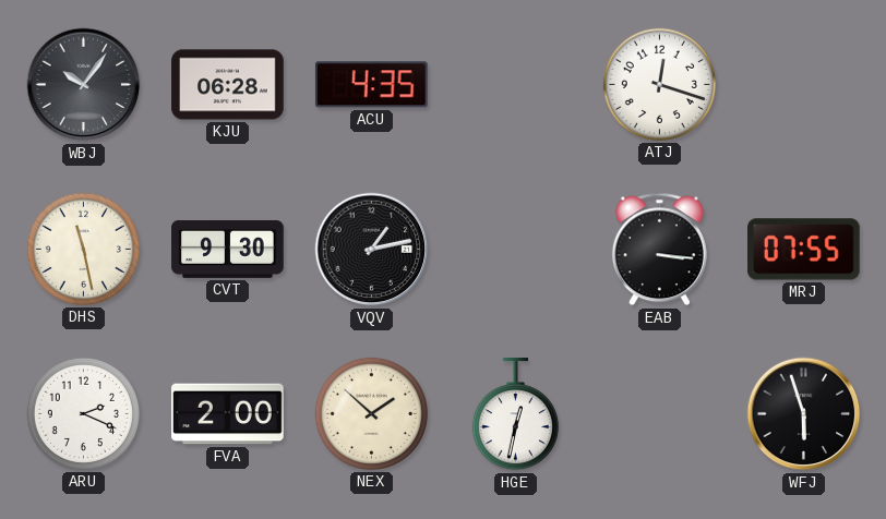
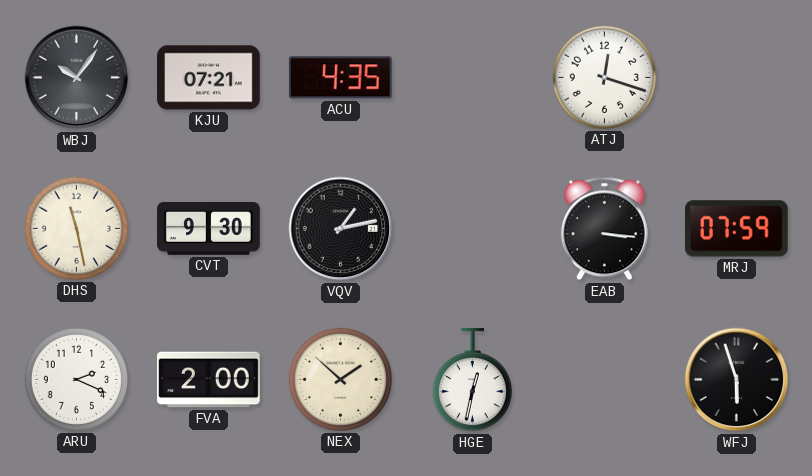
KJU: 06:28 -> 07:21
MRJ: 07:55 -> 07:59
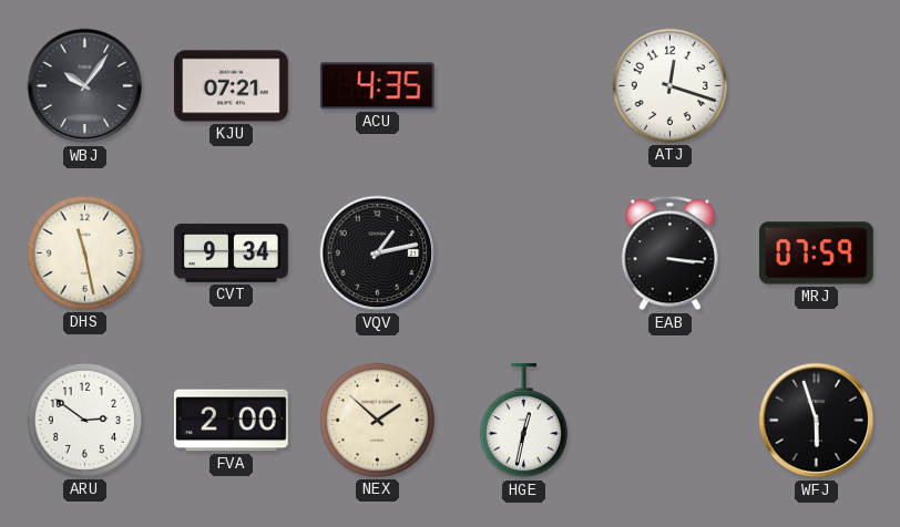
CVT: 9:30 -> 9:34
ARU: 2:19 -> 2:51
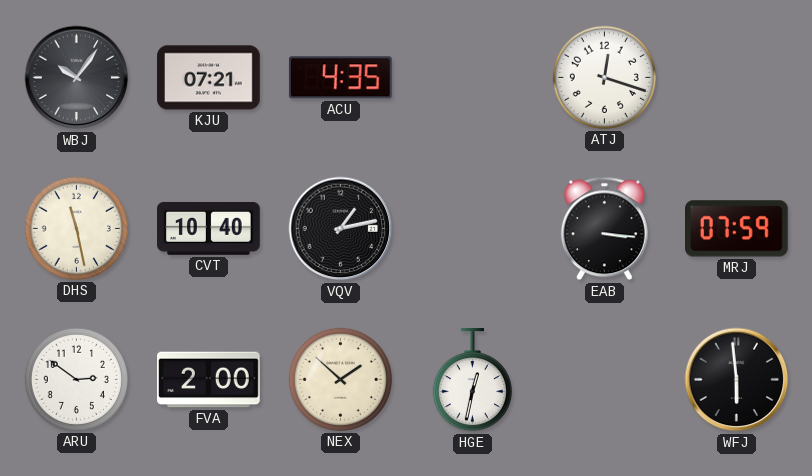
CVT: 9:34 -> 10:40
WFJ: 5:57 -> 5:59
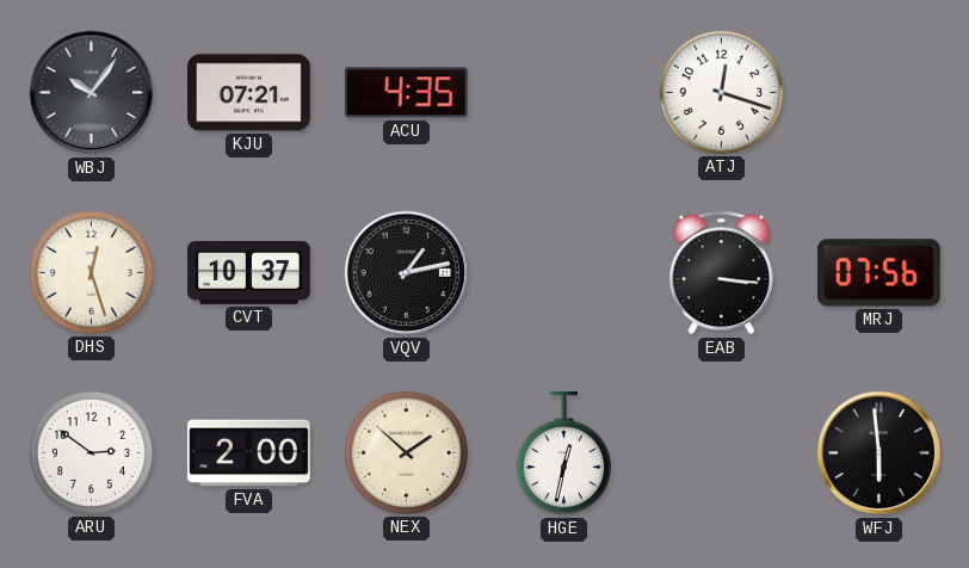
DHS: 11:28 -> 12:27
CVT: 10:40 -> 10:37
MRJ: 07:59 -> 07:56
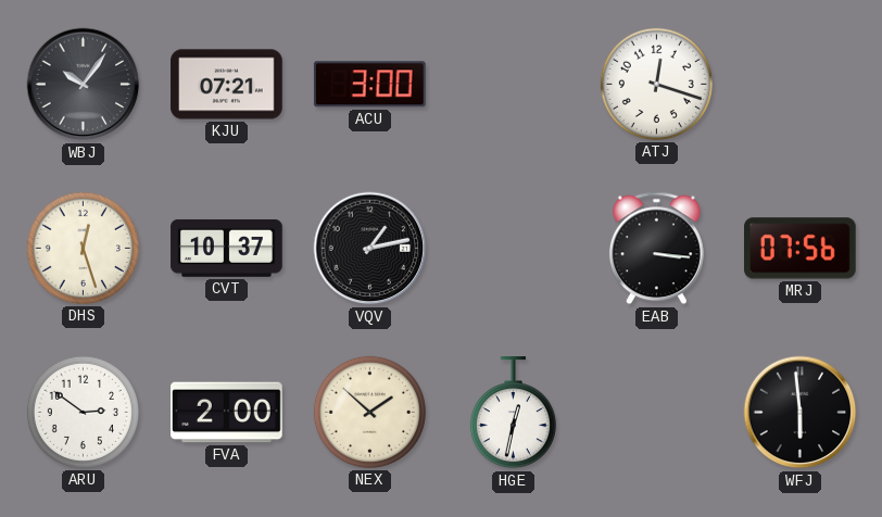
ACU: 4:35 -> 3:00
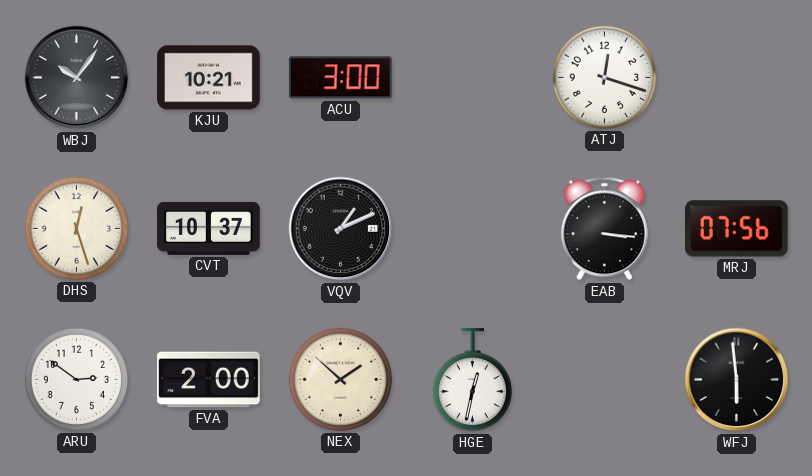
KJU: 07:21 -> 10:21
VQV: 1:13 -> 1:11
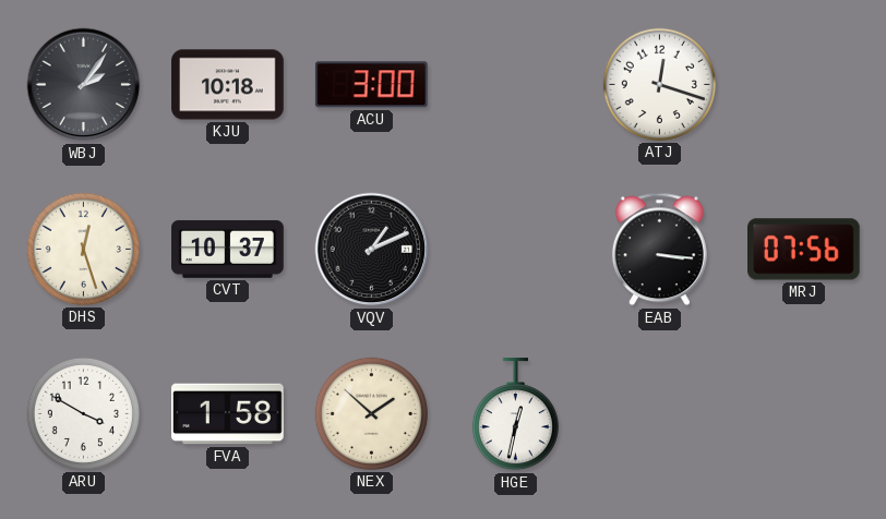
WBJ: 10:06 -> 2:06
KJU: 10:21 -> 10:18
ARU: 2:51 -> 3:50
FVA: 2:00 -> 1:58
WFJ: 5:59 -> none
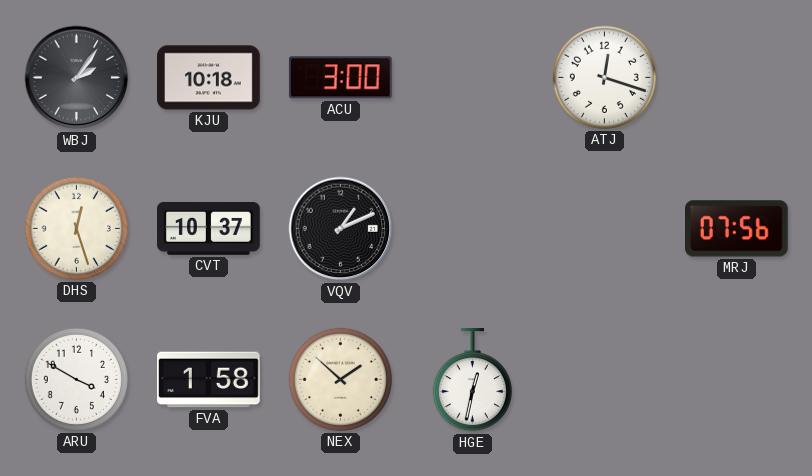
EAB: 3:16 -> none
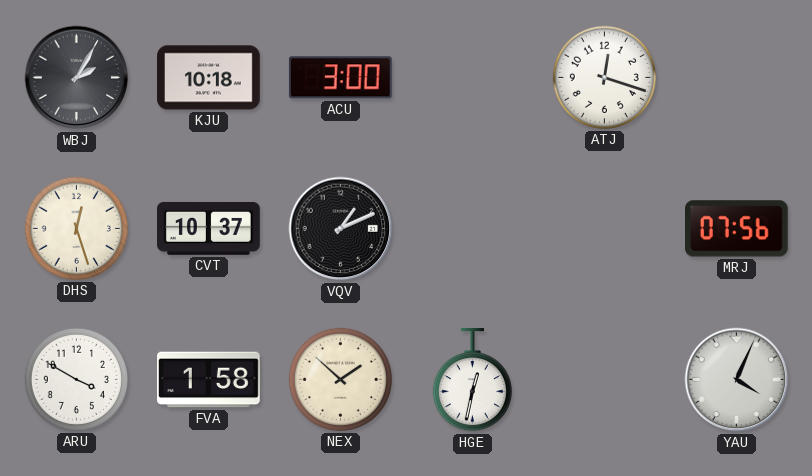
WBJ: 2:06 -> 2:05
YAU: none -> 4:04
